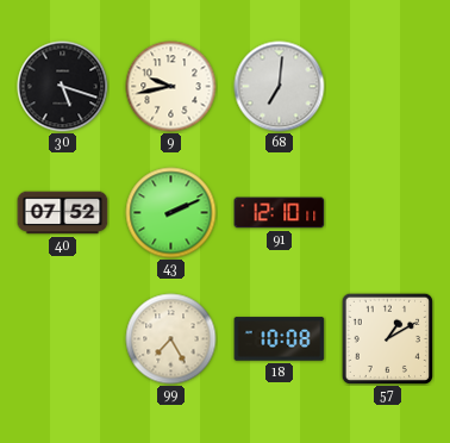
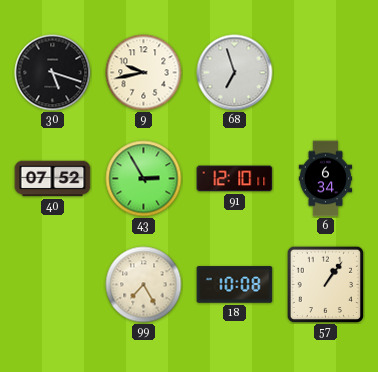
68: 7:01 -> 6:57
43: 2:11 -> 2:55
6: none -> 6:34
57: 1:10 -> 1:06
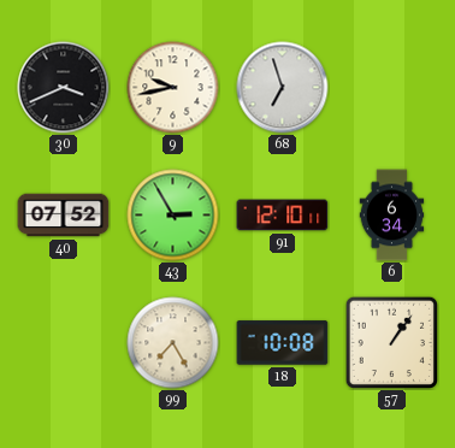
30: 5:18 -> 3:41
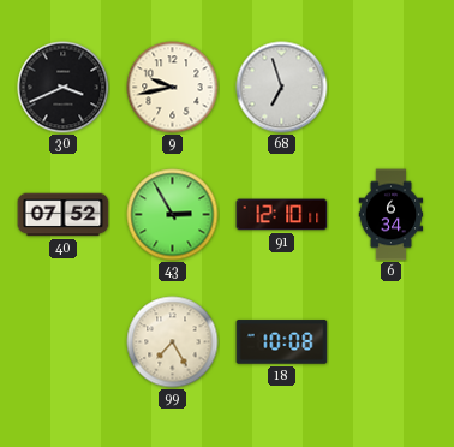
57: 1:06 -> none
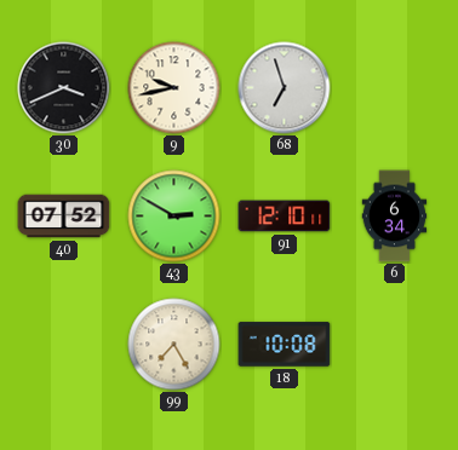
43: 2:55 -> 2:50
